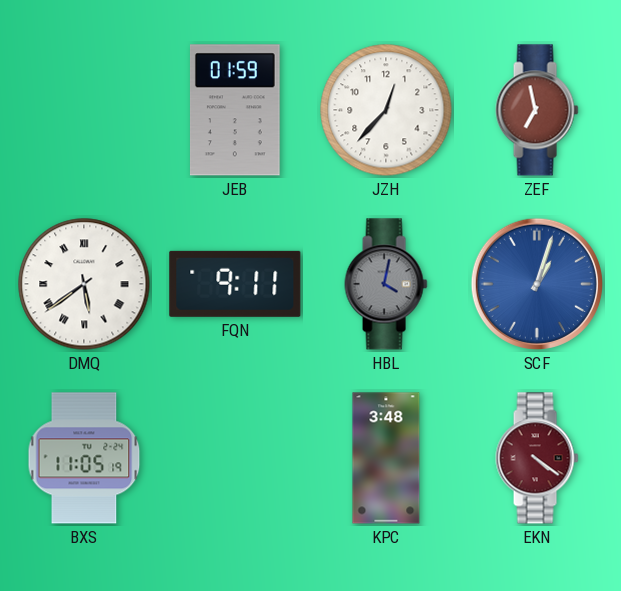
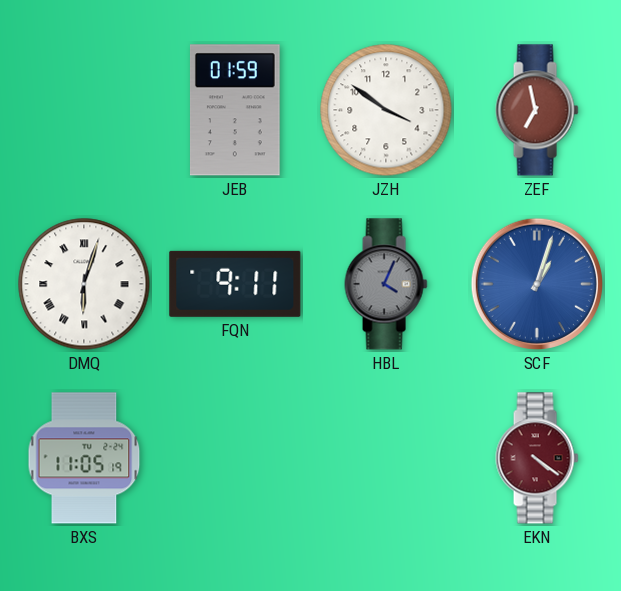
JZH: 12:37 -> 3:51
DMQ: 5:39 -> 6:03
HBL: 4:02 -> 4:04
KPC: 3:48 -> none
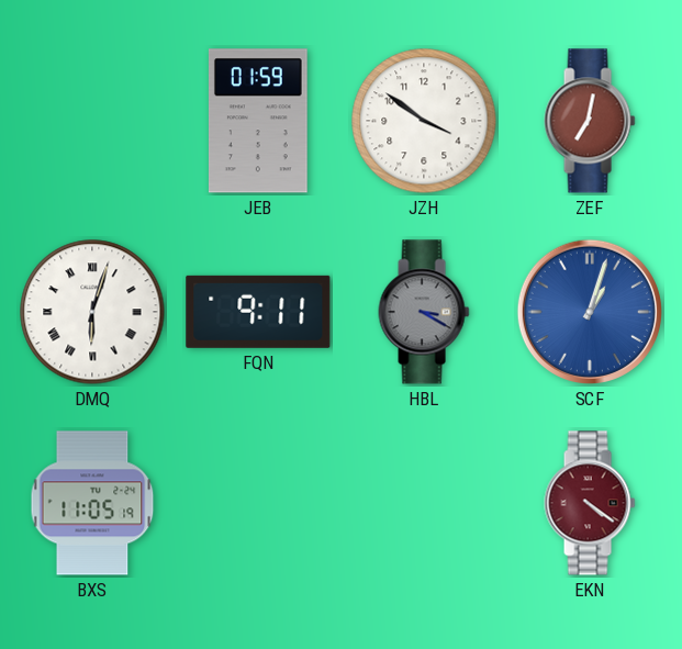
ZEF: 6:58 -> 7:02
HBL: 4:04 -> 3:20
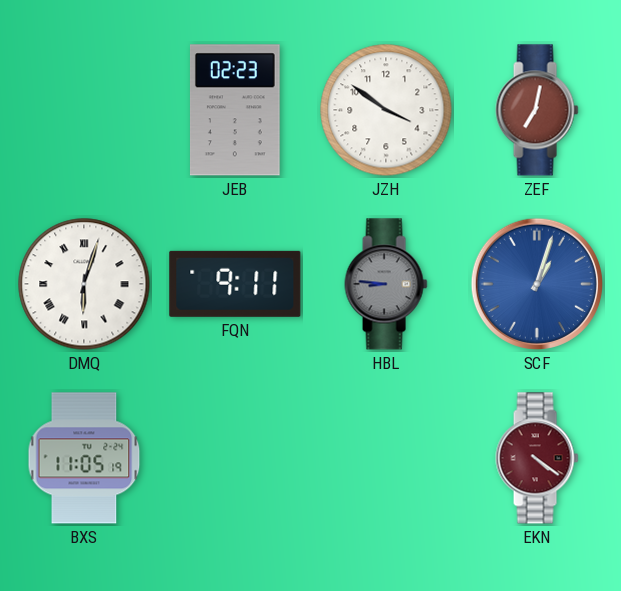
JEB: 01:59 -> 02:23
HBL: 3:20 -> 8:46
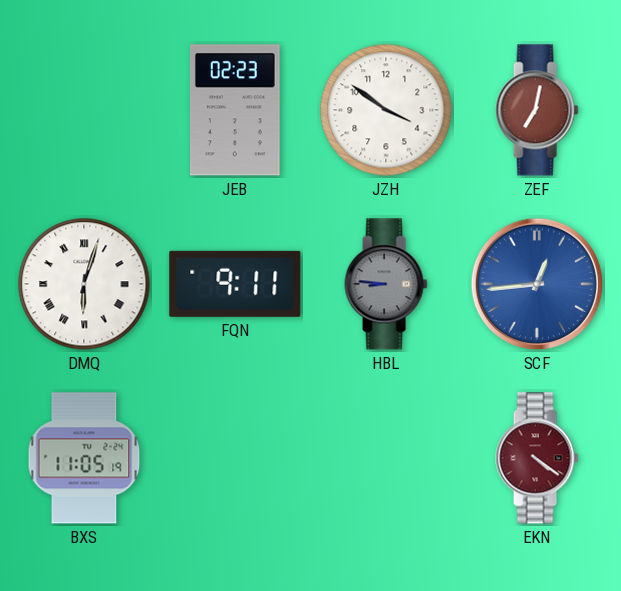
SCF: 1:03 -> 12:44
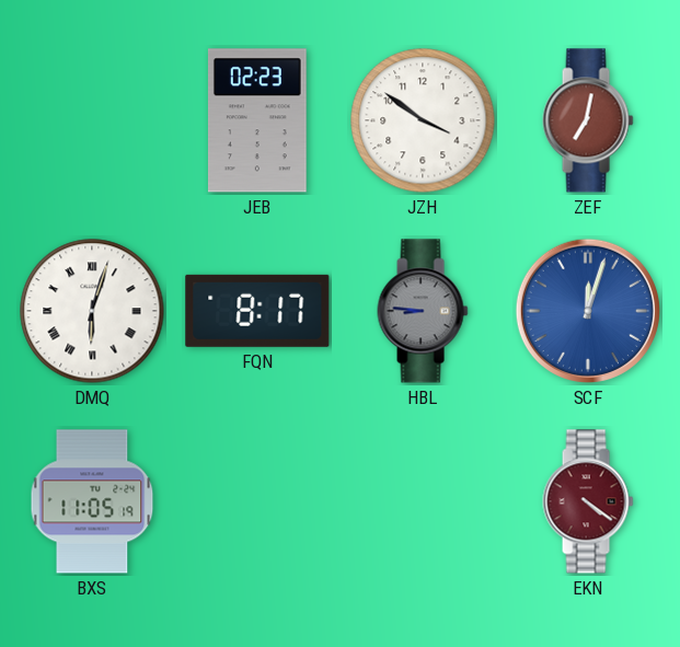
FQN: 9:11 -> 8:17
SCF: 12:44 -> 12:03
